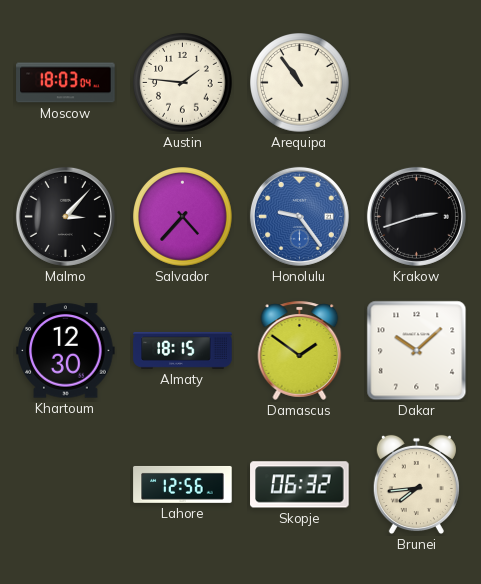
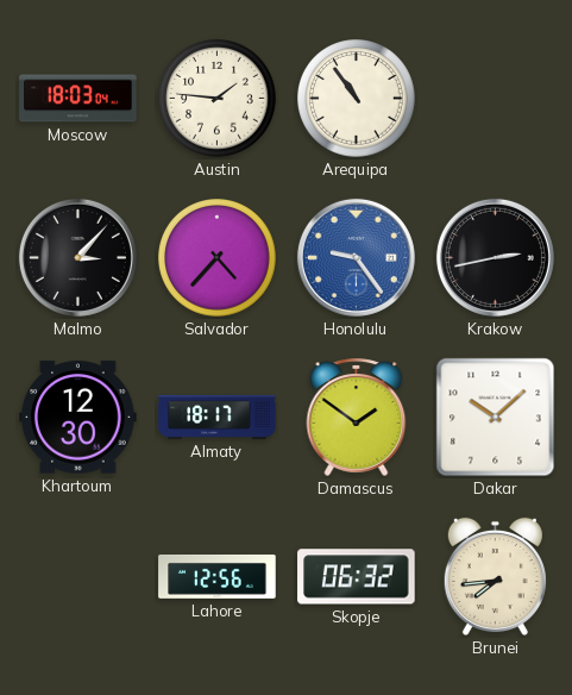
Krakow: 2:42 -> 2:43
Almaty: 18:15 -> 18:17
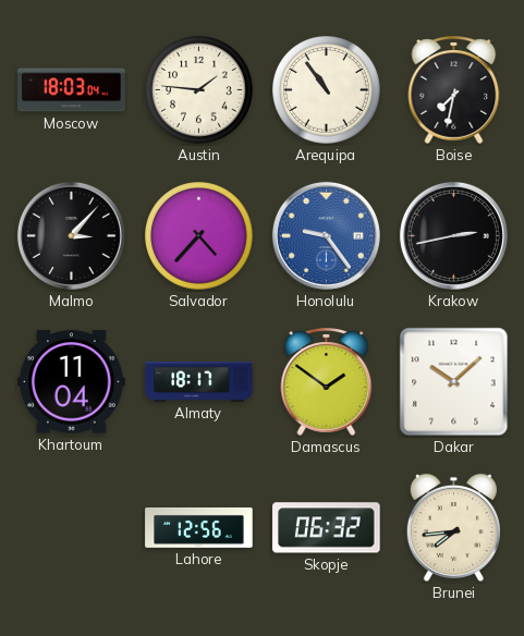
Boise: none -> 7:32
Khartoum: 12:30 -> 11:04
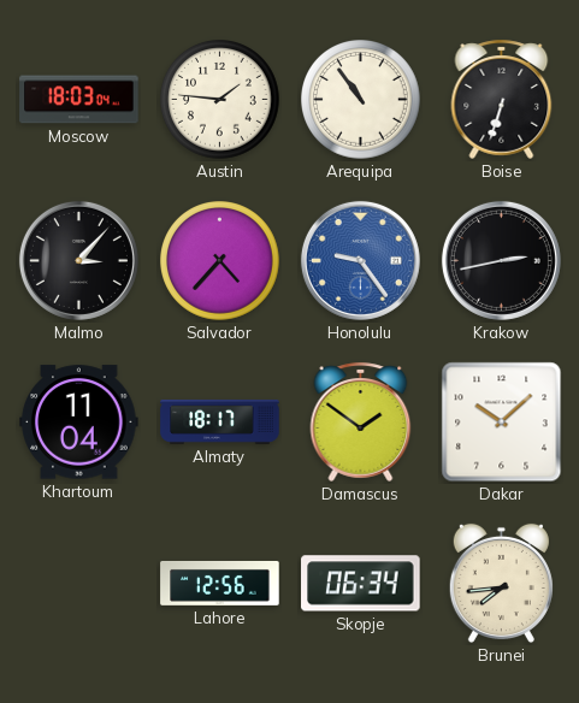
Boise: 7:32 -> 6:33
Skopje: 06:32 -> 06:34
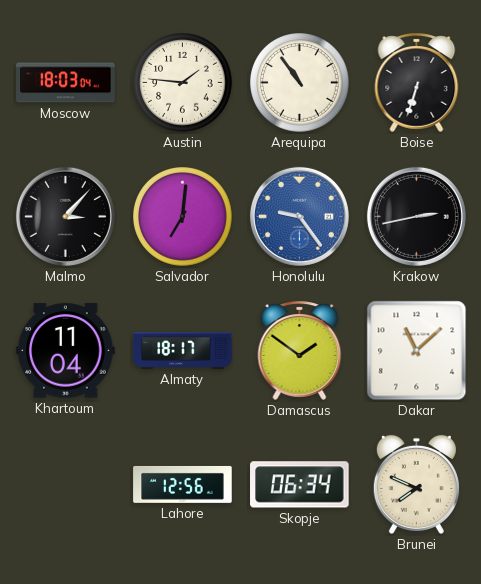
Salvador: 4:37 -> 7:01
Dakar: 10:08 -> 11:08
Brunei: 7:44 -> 7:49
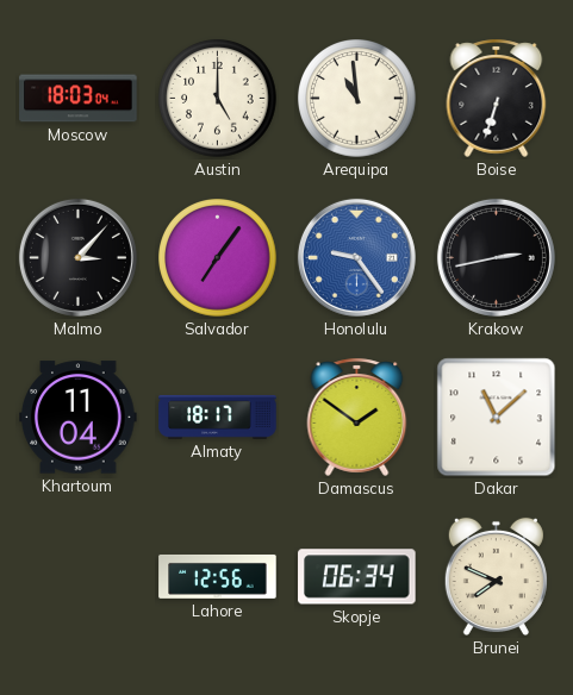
Austin: 1:46 -> 5:00
Arequipa: 10:54 -> 10:59
Salvador: 7:01 -> 7:06
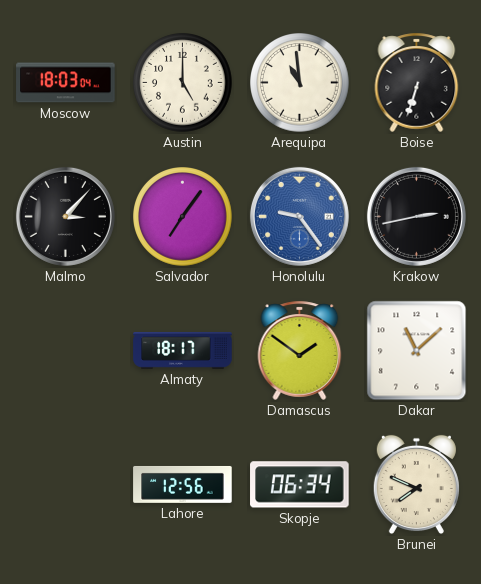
Khartoum: 11:04 -> none
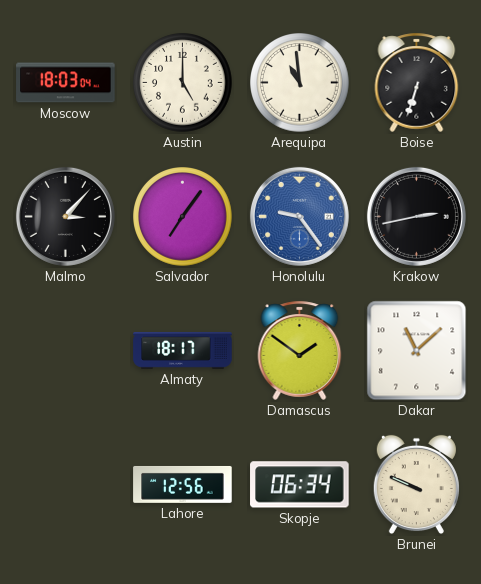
Brunei: 7:49 -> 9:49
